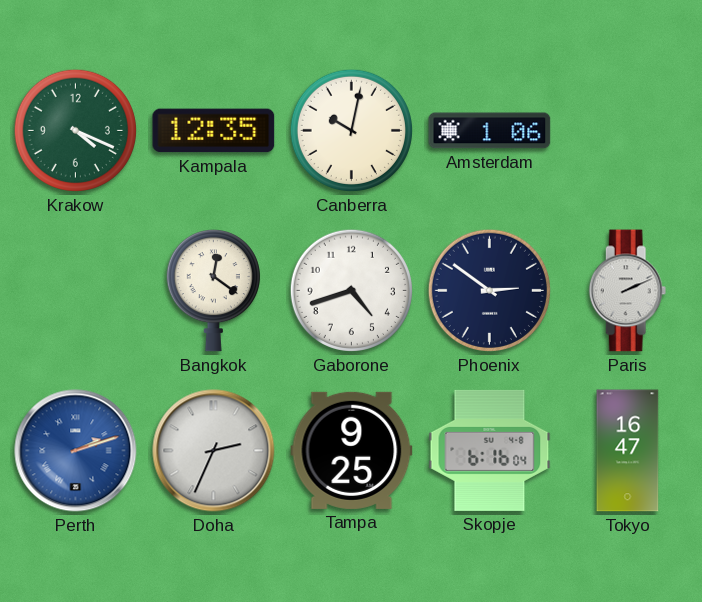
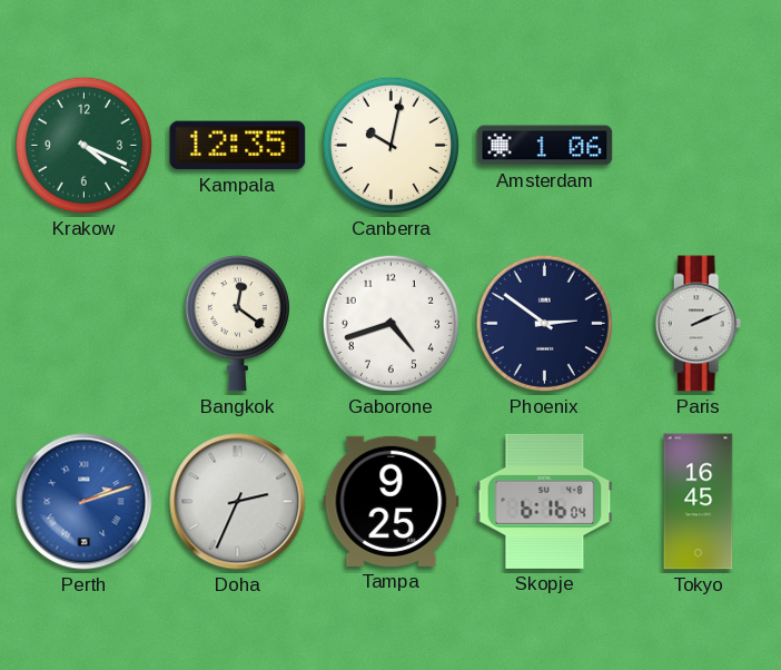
Tokyo: 16:47 -> 16:45
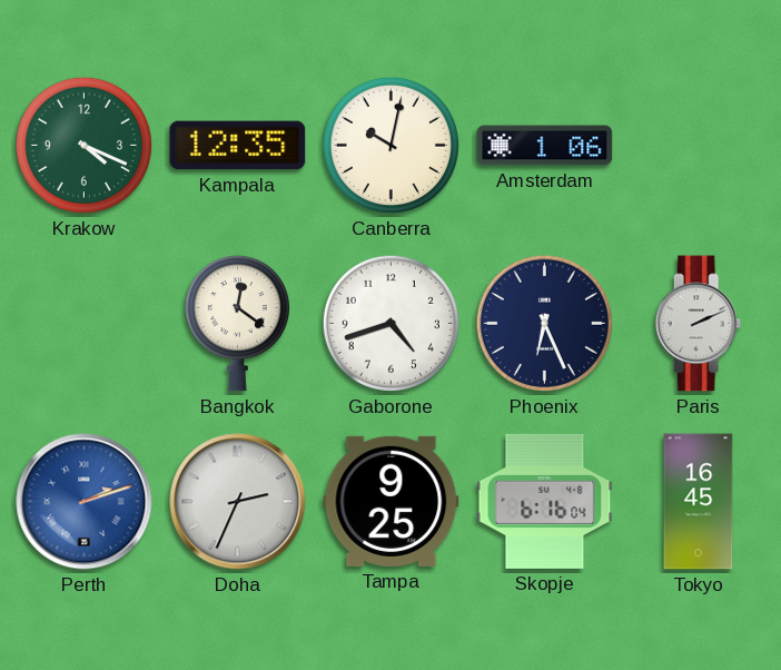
Phoenix: 2:51 -> 6:26
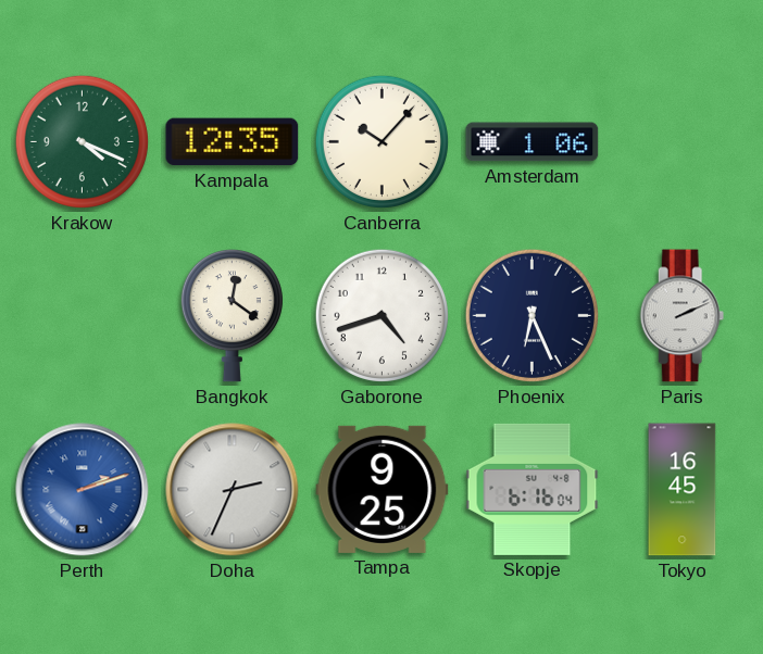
Canberra: 10:02 -> 10:07
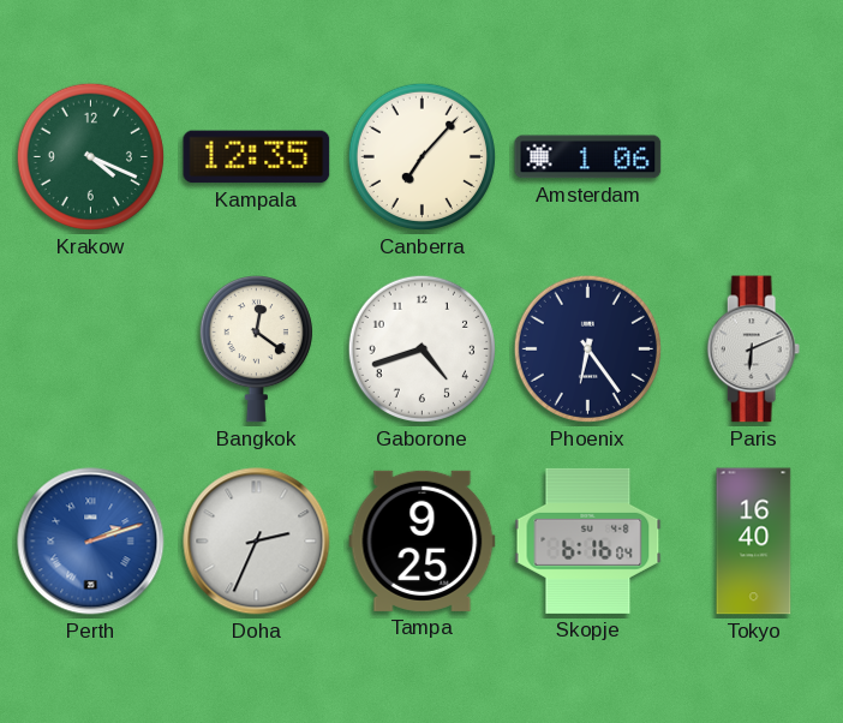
Canberra: 10:07 -> 7:07
Phoenix: 6:26 -> 6:24
Paris: 2:11 -> 6:11
Tokyo: 16:45 -> 16:40
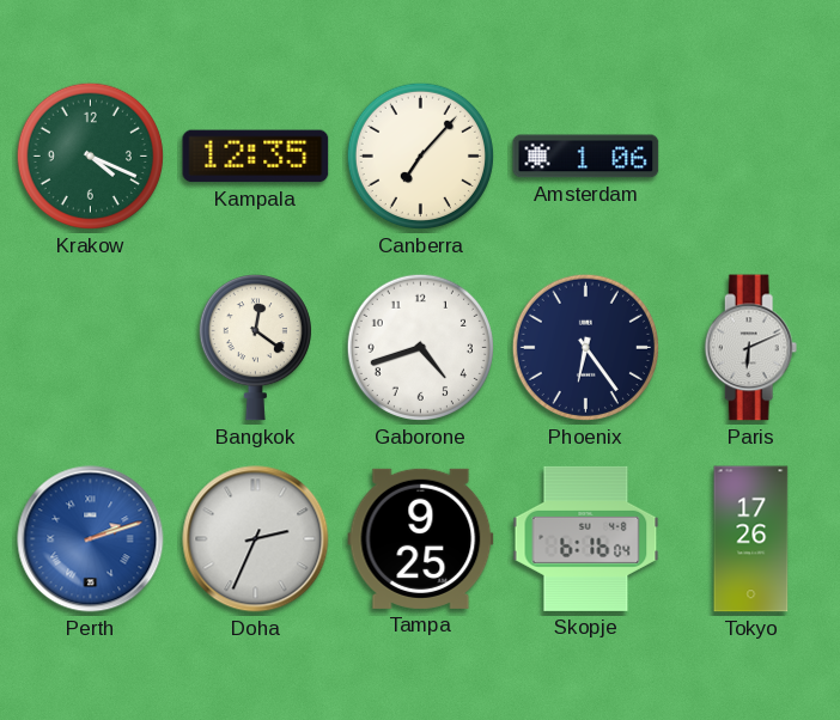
Tokyo: 16:40 -> 17:26
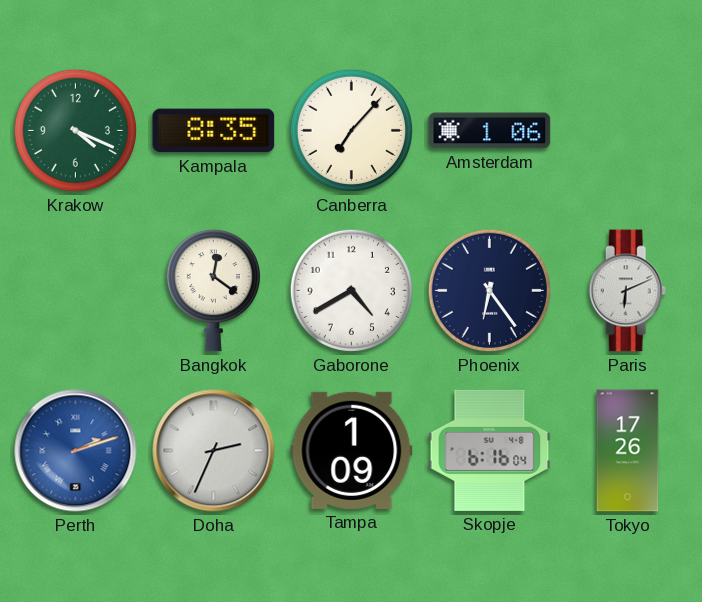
Kampala: 12:35 -> 8:35
Gaborone: 4:42 -> 4:40
Tampa: 9:25 -> 1:09
